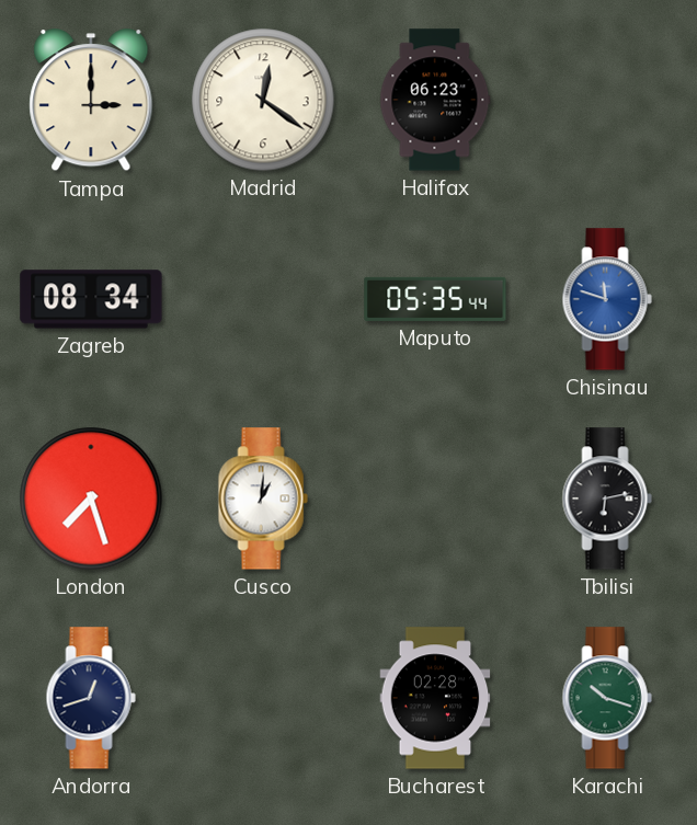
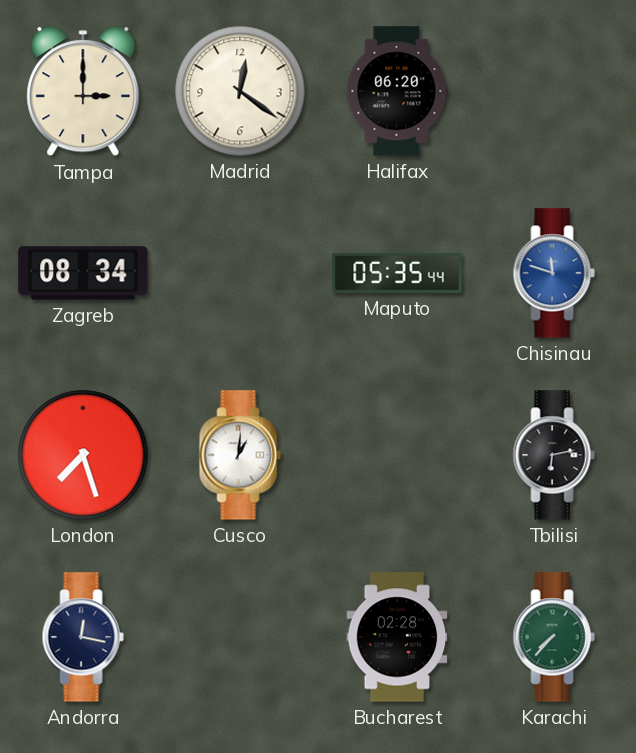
Halifax: 06:23 -> 06:20
Andorra: 12:42 -> 12:17
Karachi: 10:18 -> 7:37
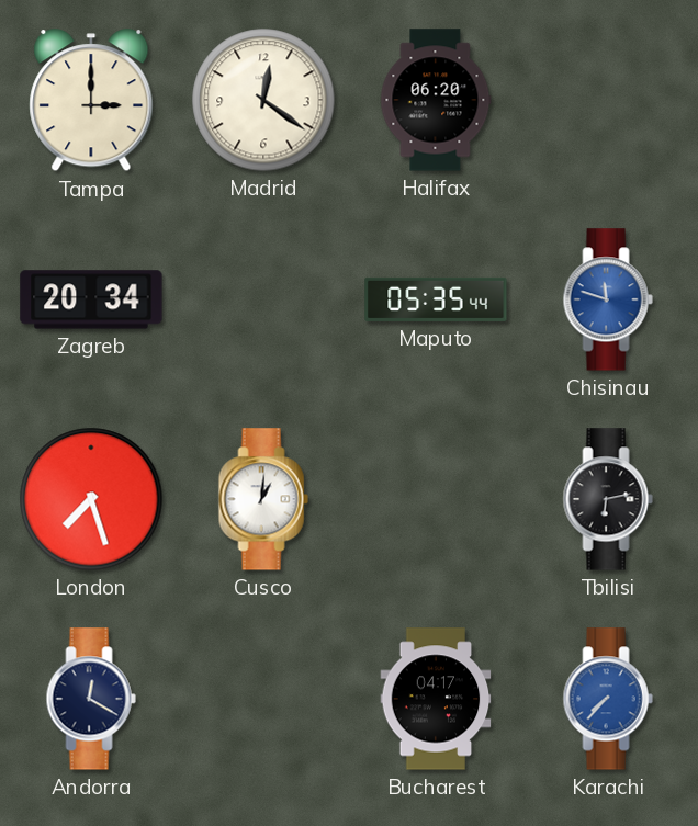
Zagreb: 08:34 -> 20:34
Andorra: 12:17 -> 12:20
Bucharest: 02:28 -> 04:17
Karachi dial: green -> blue
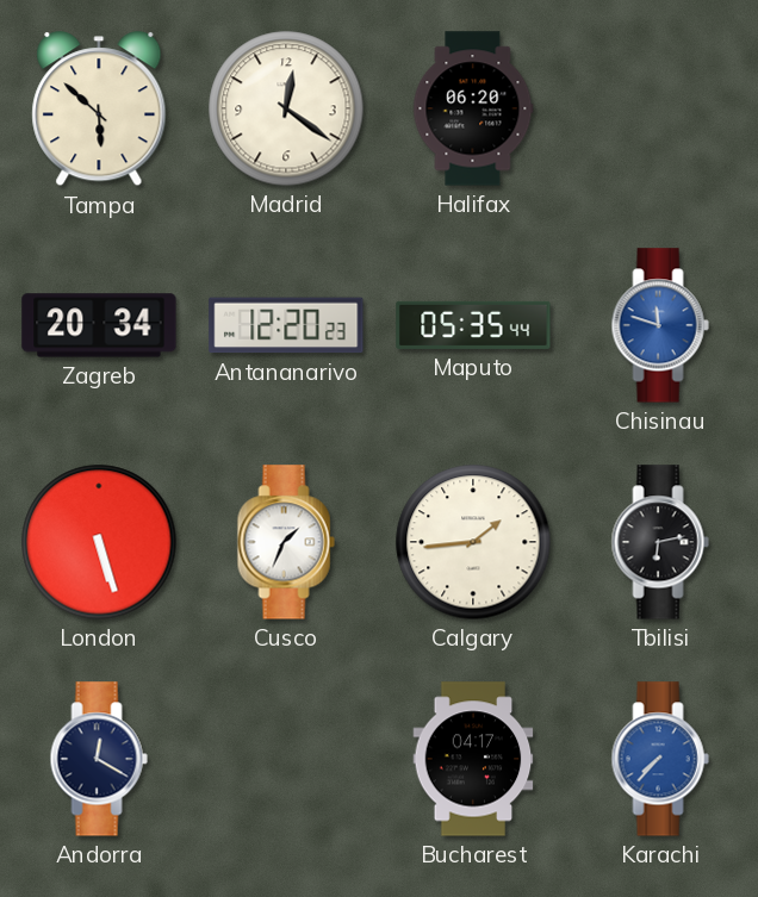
Tampa: 3:00 -> 5:52
Antananarivo: none -> 12:20
London: 7:27 -> 5:27
Cusco: 1:01 -> 1:34
Calgary: none -> 1:44
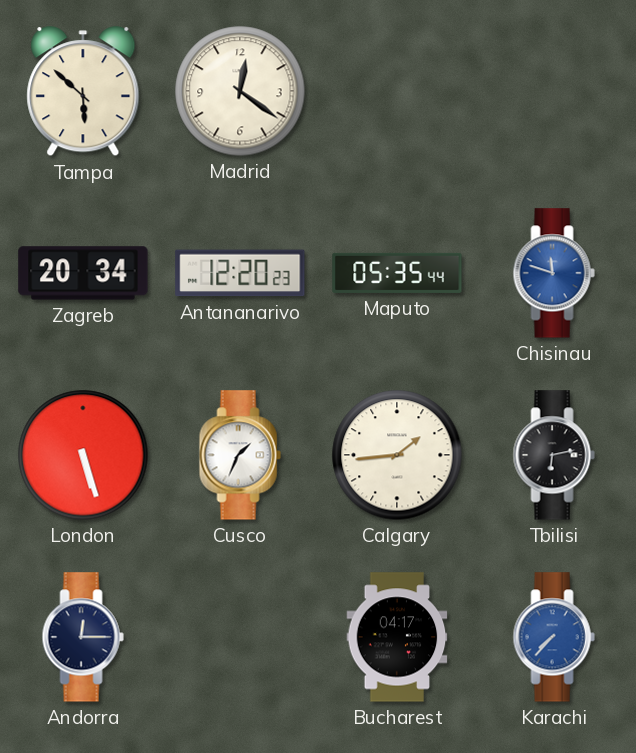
Halifax: 06:20 -> none
Andorra: 12:20 -> 12:15
